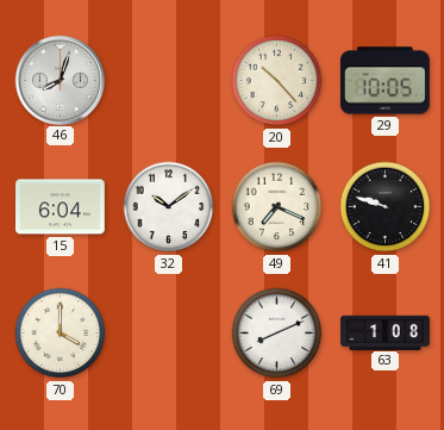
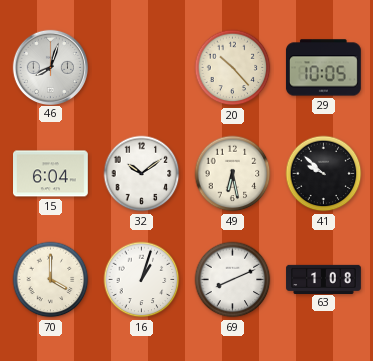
49: 7:19 -> 6:28
41: 9:48 -> 9:52
16: none -> 1:03
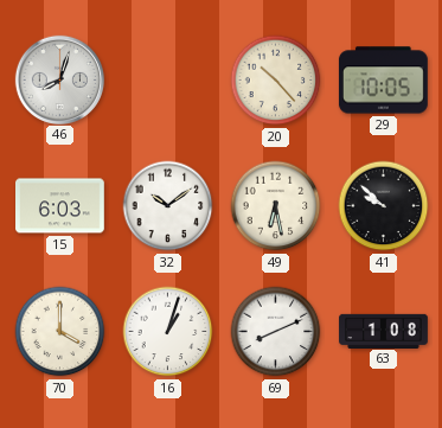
15: 6:04 -> 6:03
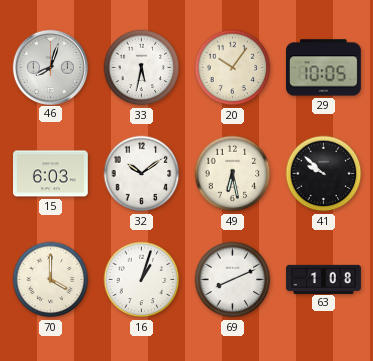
33: none -> 5:32
20: 10:23 -> 10:06
